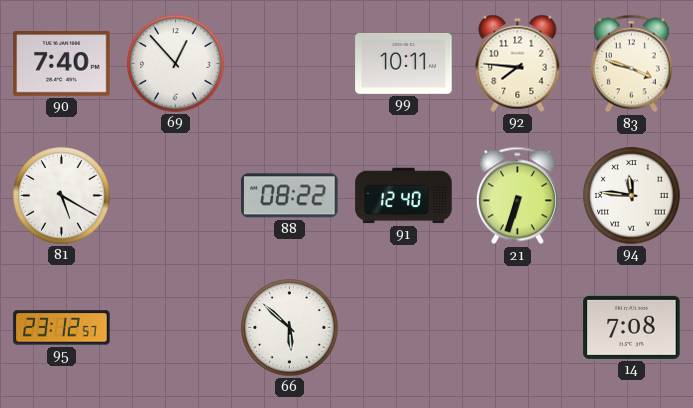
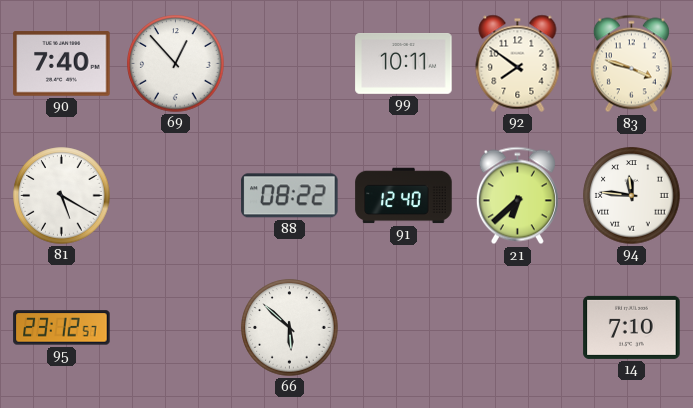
92: 7:46 -> 7:51
21: 6:33 -> 6:38
14: 7:08 -> 7:10
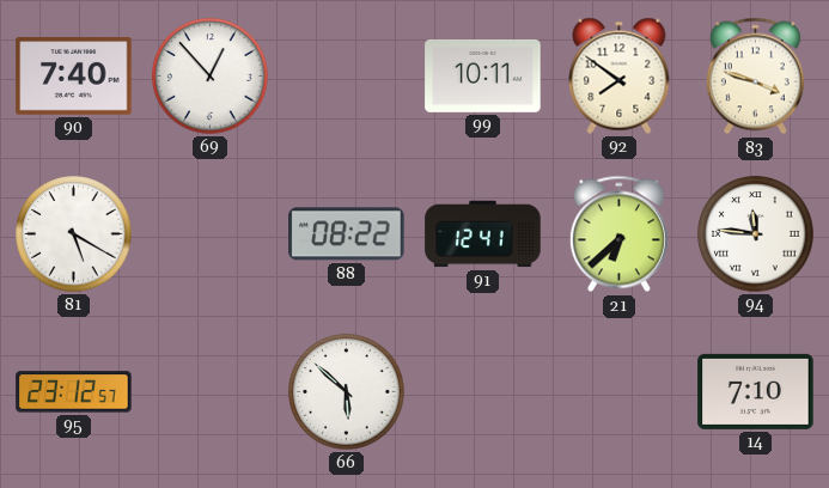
91: 12:40 -> 12:41
